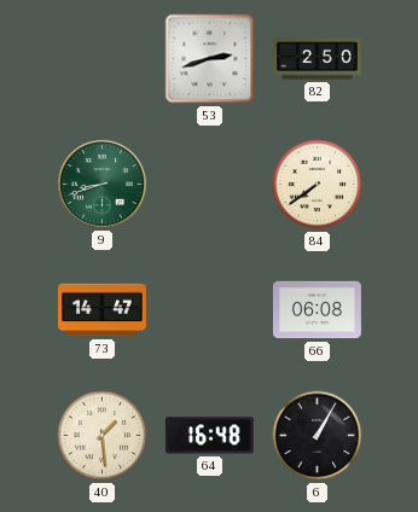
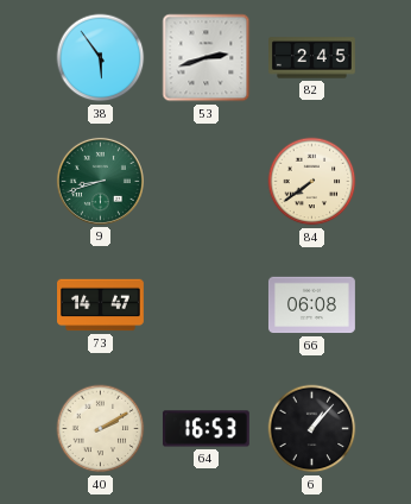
38: none -> 5:54
82: 2:50 -> 2:45
40: 1:29 -> 2:10
64: 16:48 -> 16:53
6: 1:05 -> 1:07
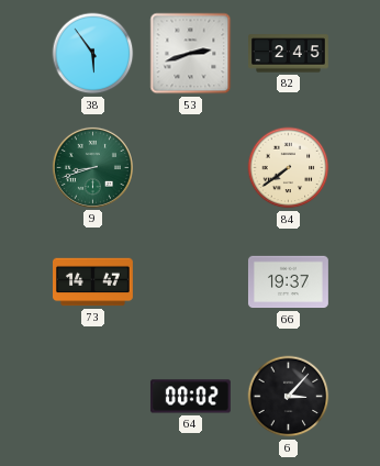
66: 06:08 -> 19:37
40: 2:10 -> none
64: 16:53 -> 00:02
6: 1:07 -> 3:07
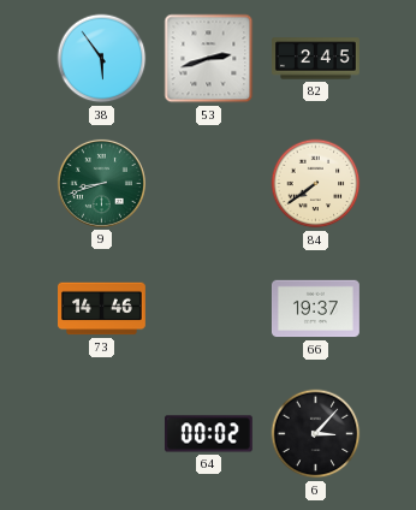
73: 14:47 -> 14:46
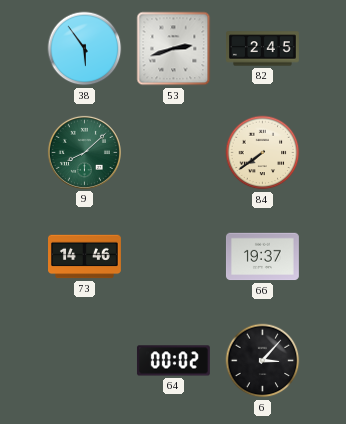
9: 8:42 -> 8:08
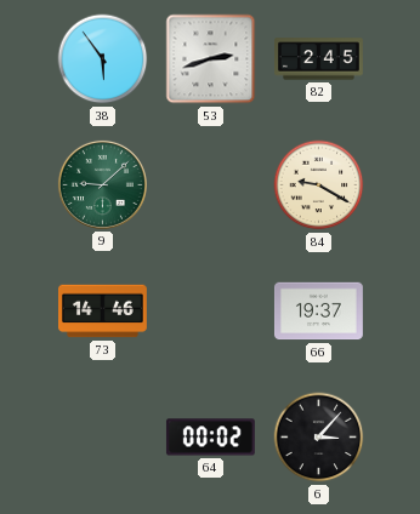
9: 8:08 -> 9:08
84: 7:39 -> 9:20
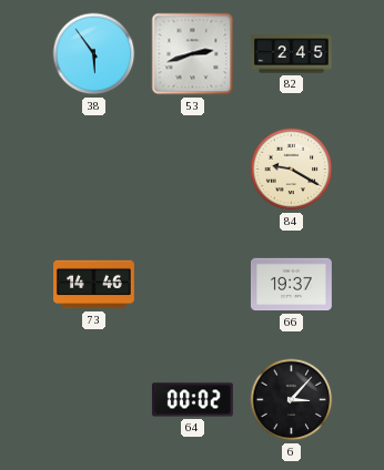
9: 9:08 -> none
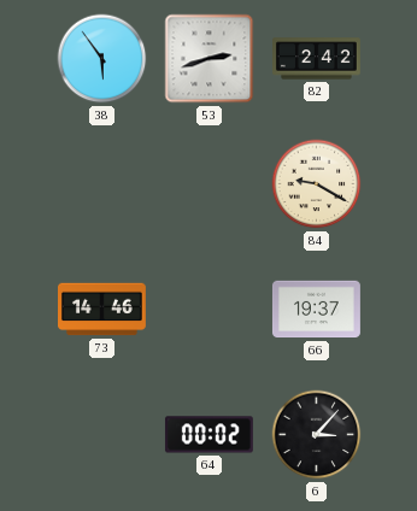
82: 2:45 -> 2:42
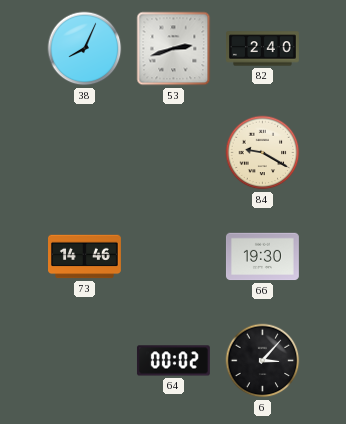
38: 5:54 -> 8:04
82: 2:42 -> 2:40
66: 19:37 -> 19:30
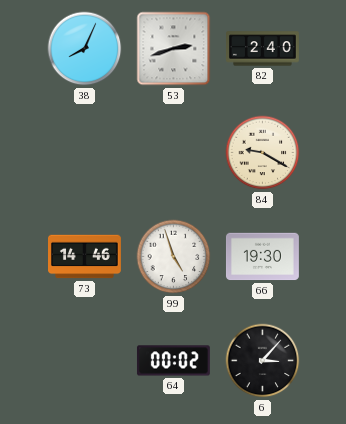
99: none -> 4:57
